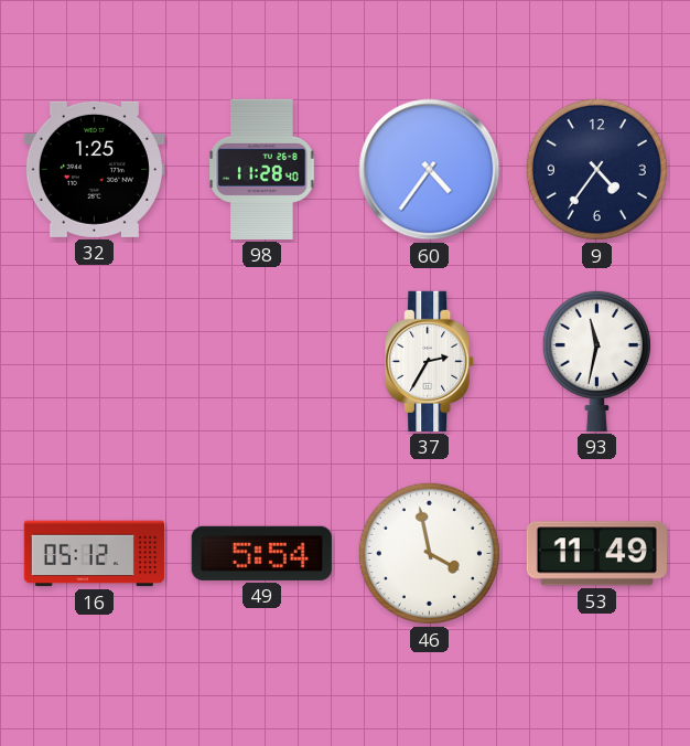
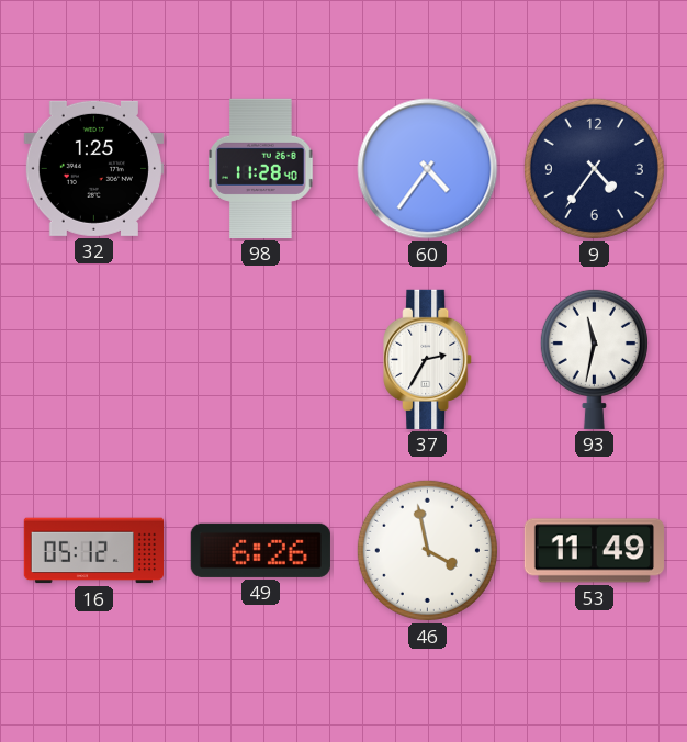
49: 5:54 -> 6:26
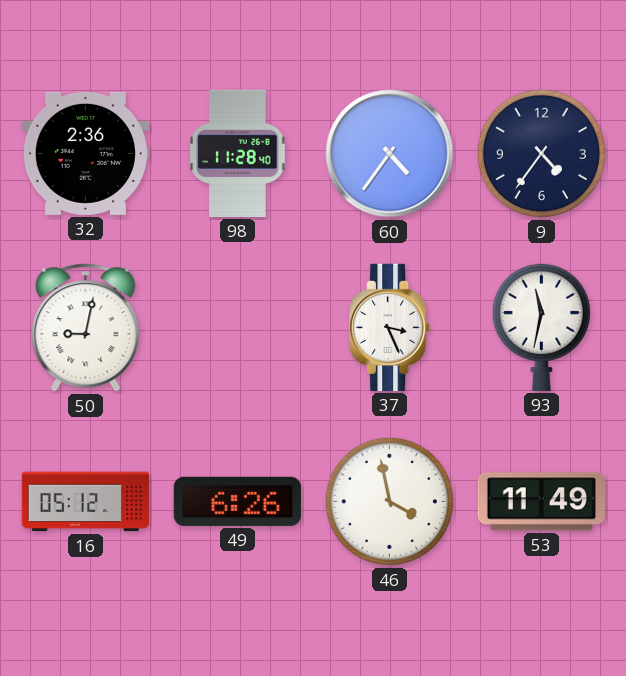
32: 1:25 -> 2:36
50: none -> 9:02
37: 2:35 -> 3:26
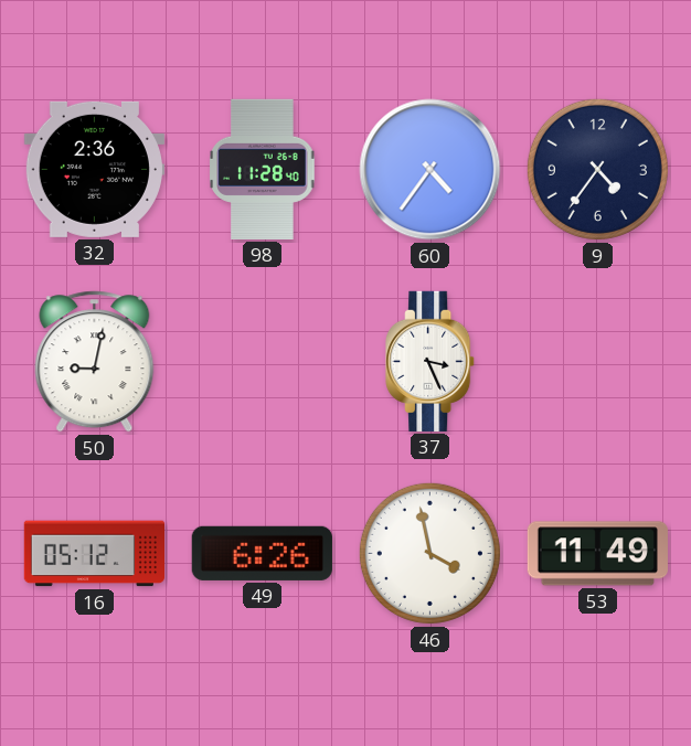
93: 11:32 -> none
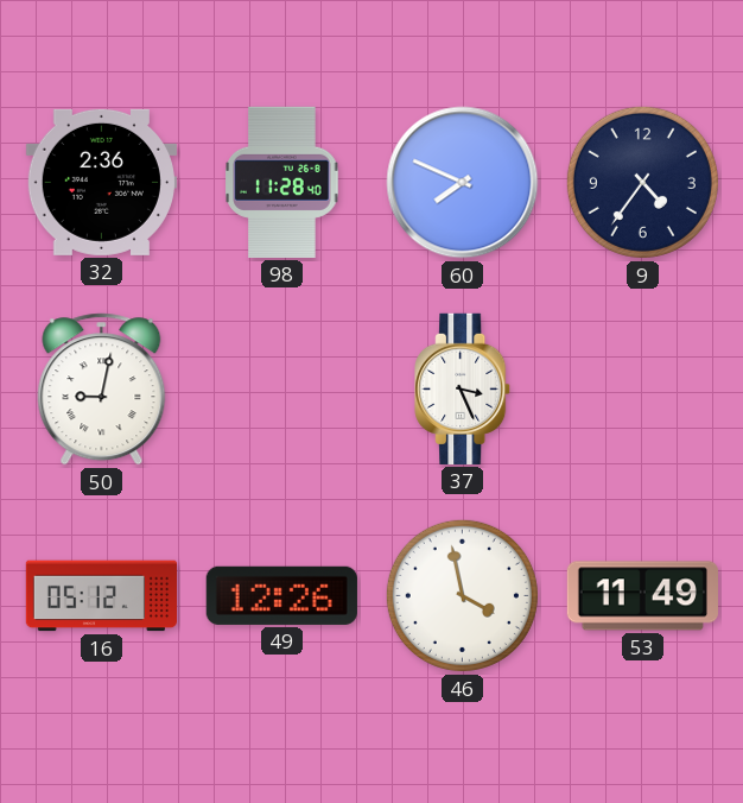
60: 4:36 -> 7:49
49: 6:26 -> 12:26
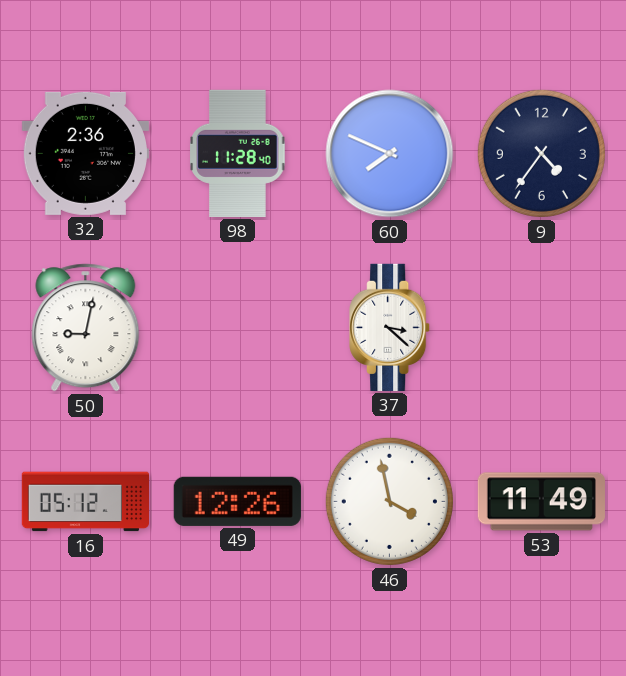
37: 3:26 -> 3:22
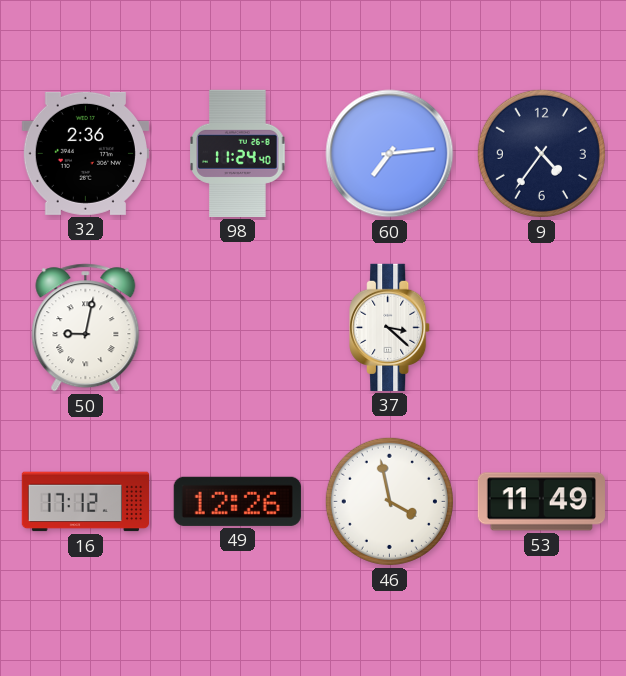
98: 11:28 -> 11:24
60: 7:49 -> 7:14
16: 05:12 -> 17:12
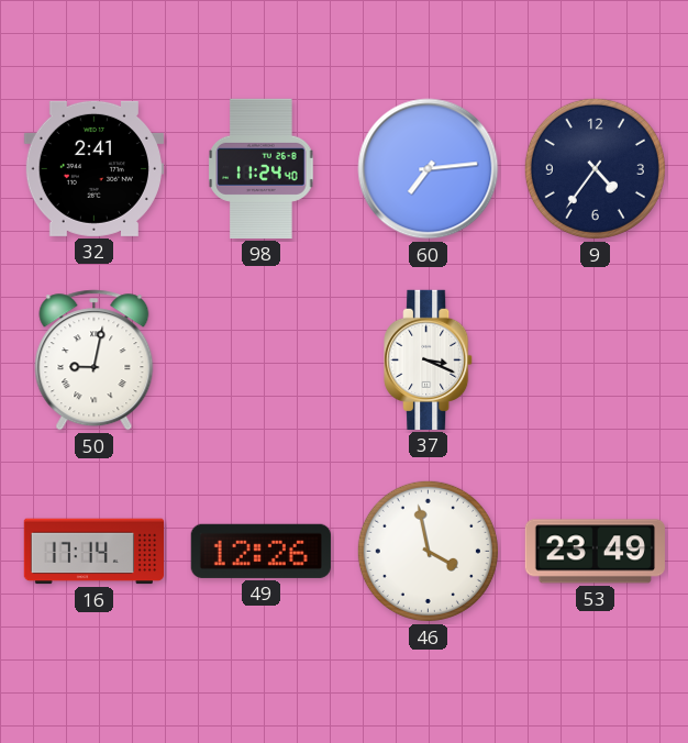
32: 2:36 -> 2:41
37: 3:22 -> 3:19
16: 17:12 -> 17:14
53: 11:49 -> 23:49
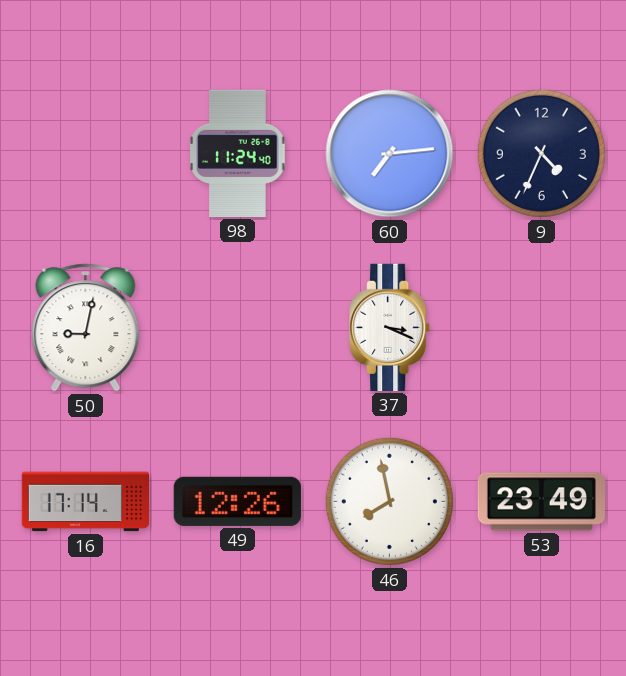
32: 2:41 -> none
9: 4:36 -> 4:34
46: 3:58 -> 7:58
